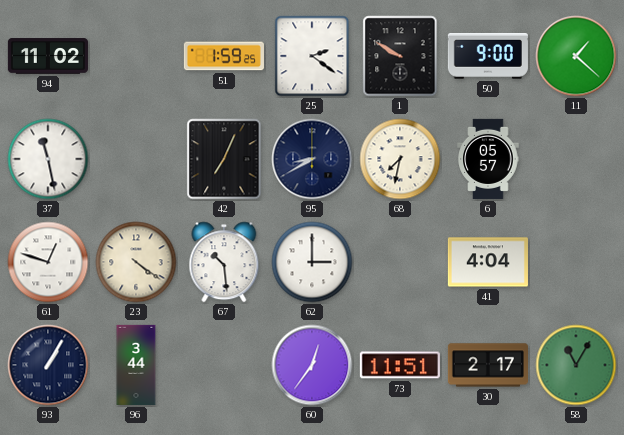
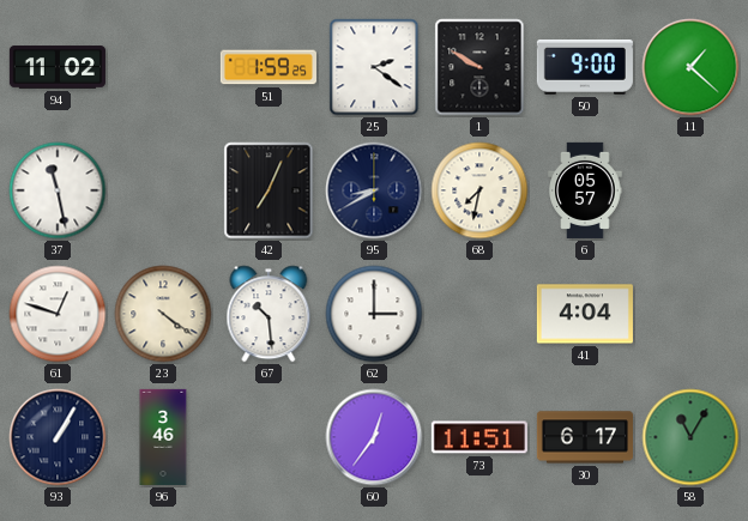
96: 3:44 -> 3:46
30: 2:17 -> 6:17
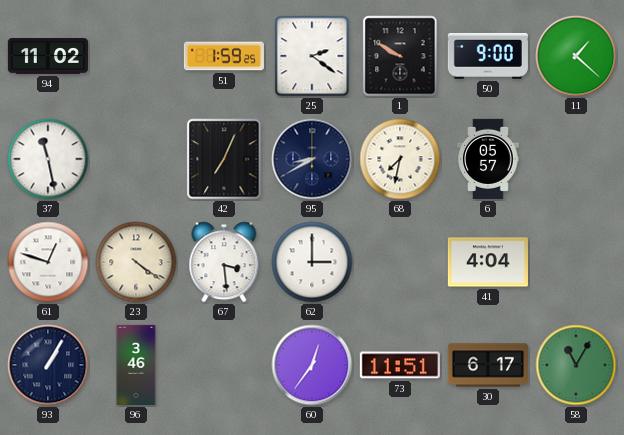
67: 10:29 -> 3:29
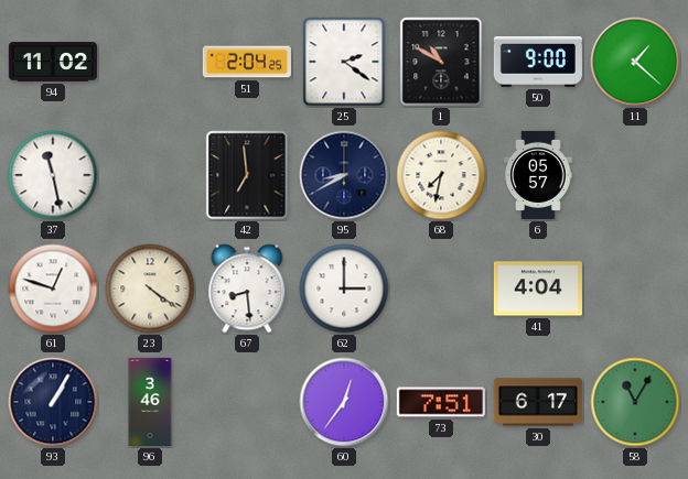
51: 1:59 -> 2:04
1: 9:50 -> 10:50
42: 7:04 -> 6:59
67: 3:29 -> 8:29
73: 11:51 -> 7:51
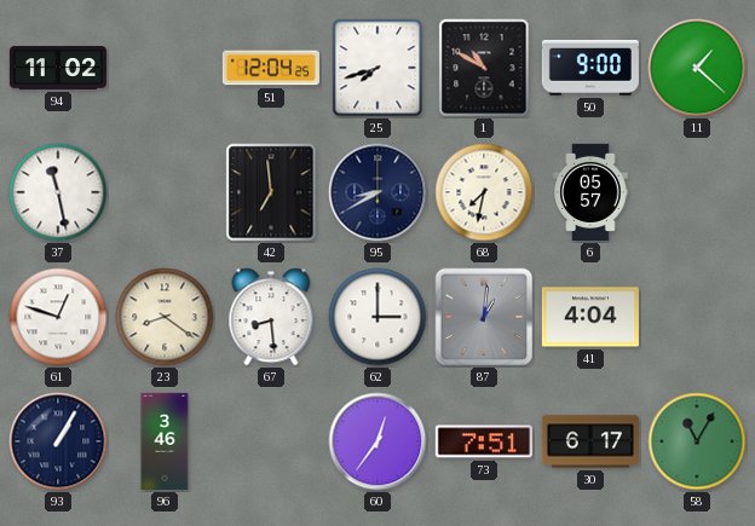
51: 2:04 -> 12:04
25: 2:21 -> 7:42
23: 4:21 -> 8:21
87: none -> 1:01
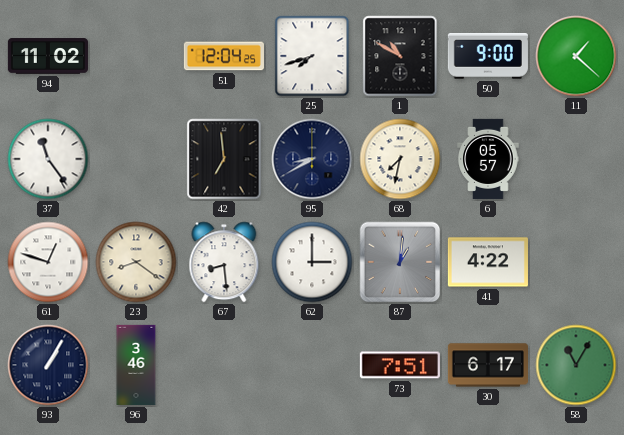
37: 11:28 -> 11:24
41: 4:04 -> 4:22
60: 12:36 -> none
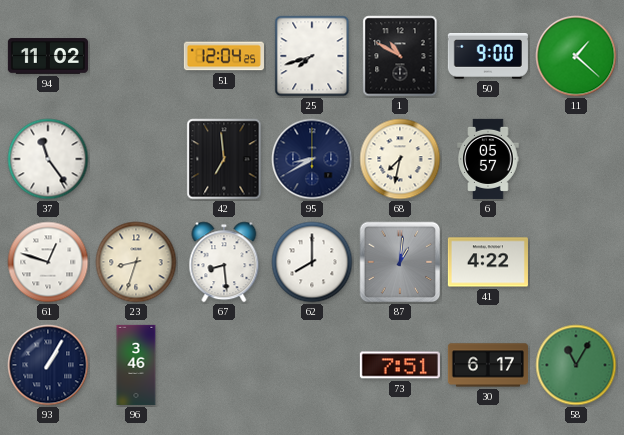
23: 8:21 -> 8:33
62: 3:00 -> 8:00
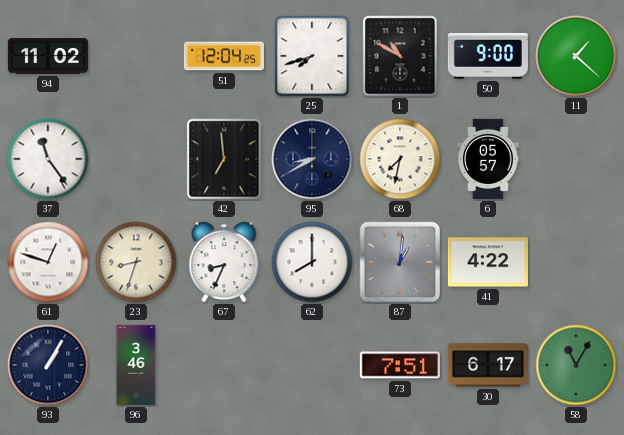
67: 8:29 -> 8:34
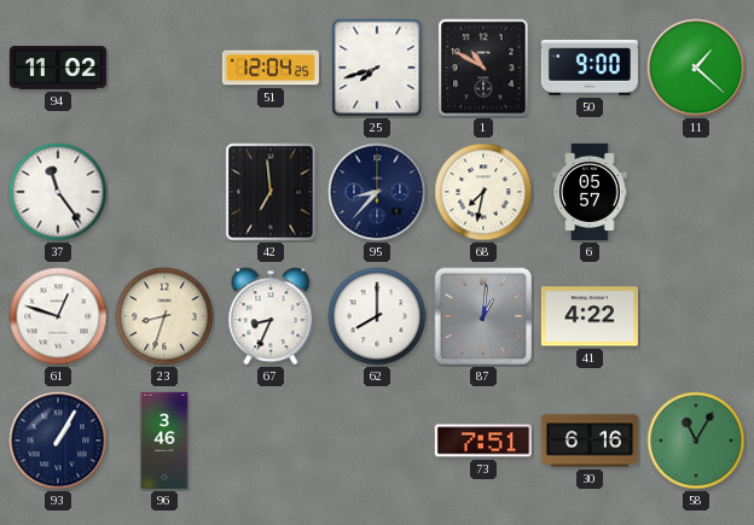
95: 8:40 -> 8:37
30: 6:17 -> 6:16
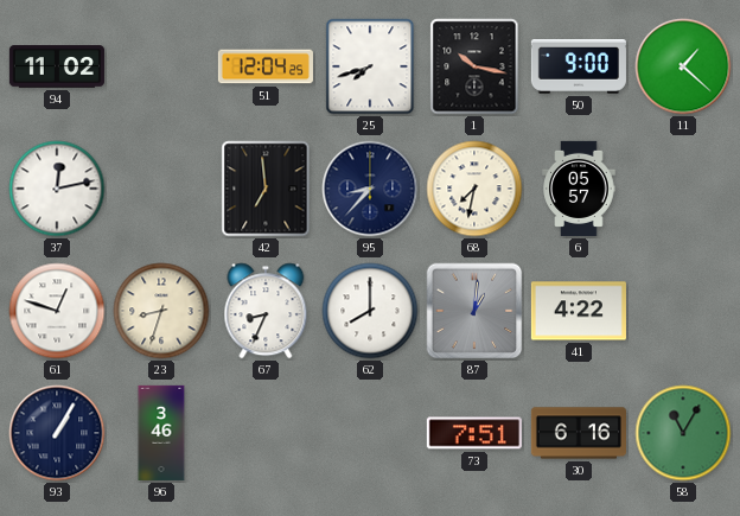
1: 10:50 -> 10:17
37: 11:24 -> 12:13
